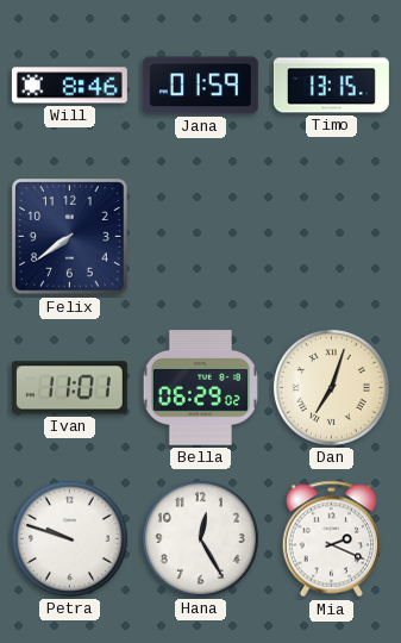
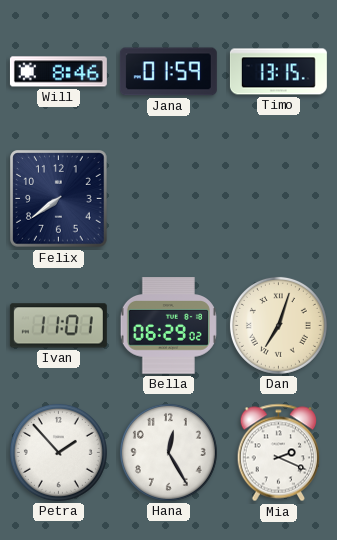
Petra: 9:48 -> 1:53
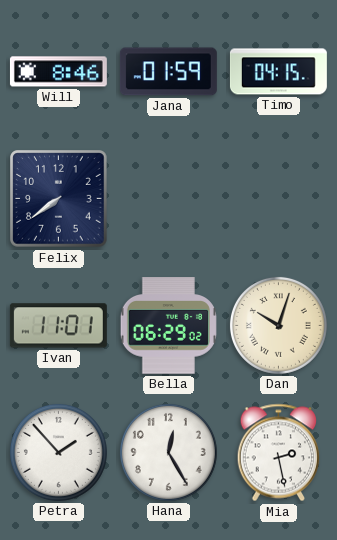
Timo: 13:15 -> 04:15
Dan: 7:03 -> 10:03
Mia: 2:19 -> 2:28
